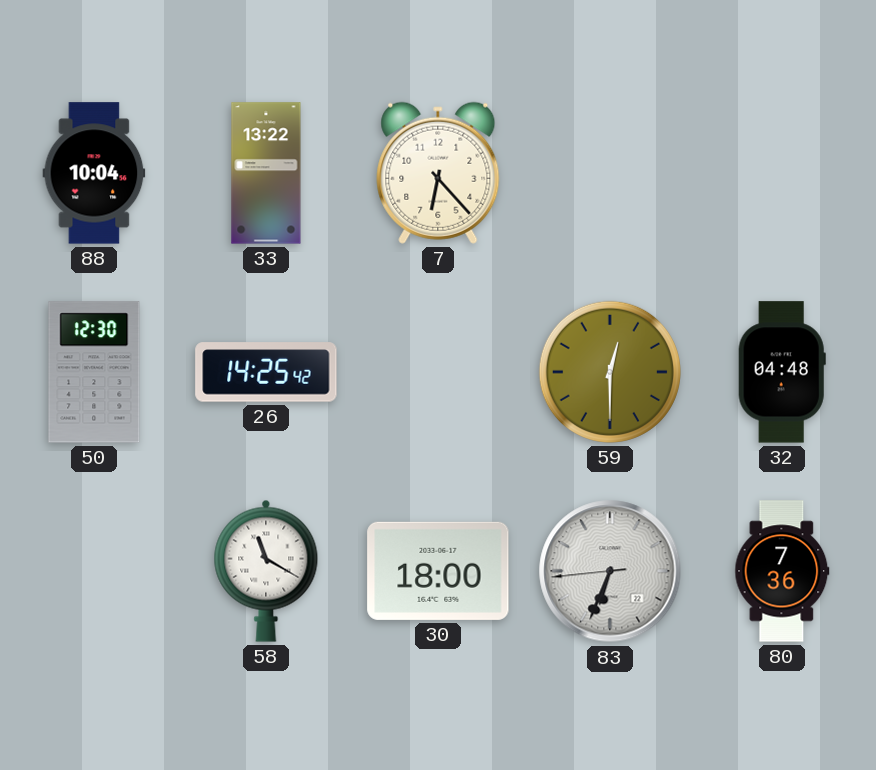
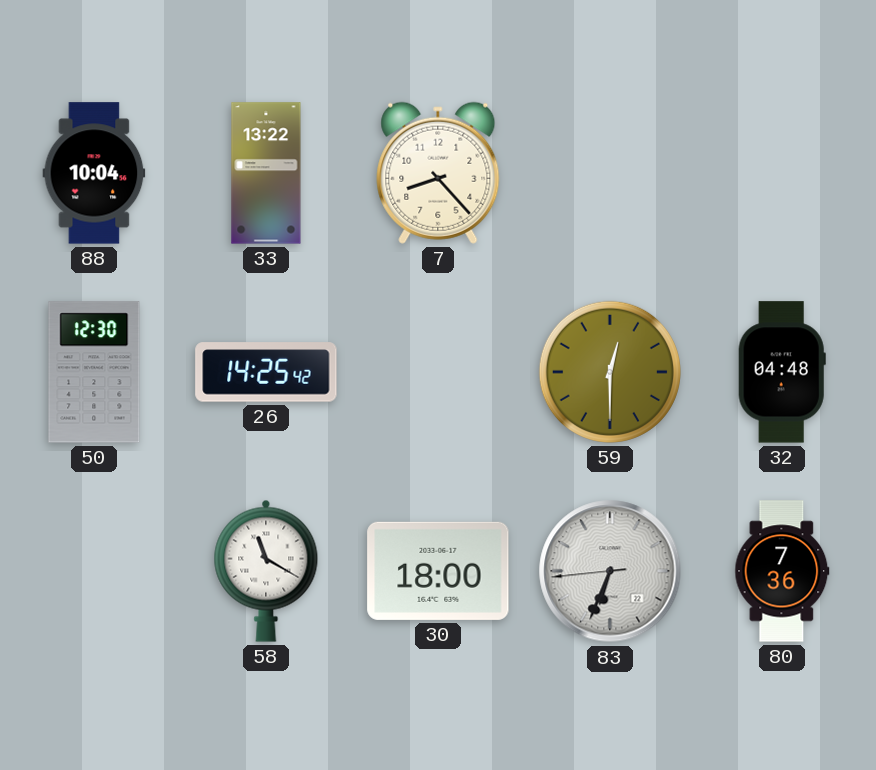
7: 6:23 -> 8:23
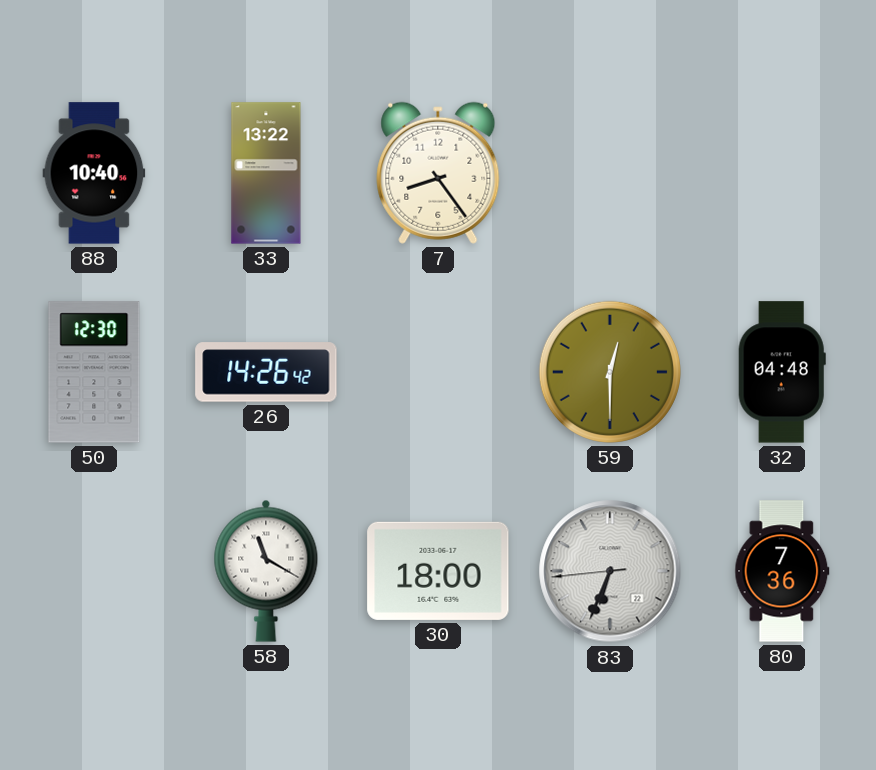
88: 10:04 -> 10:40
7: 8:23 -> 8:24
26: 14:25 -> 14:26
